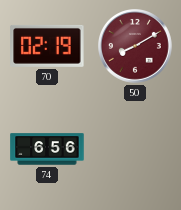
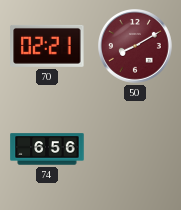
70: 02:19 -> 02:21
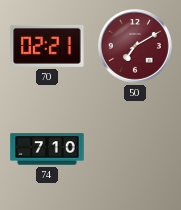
50: 8:10 -> 7:10
74: 6:56 -> 7:10
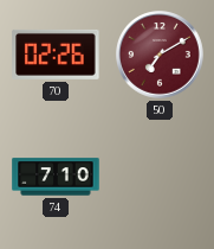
70: 02:21 -> 02:26
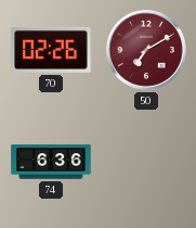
74: 7:10 -> 6:36
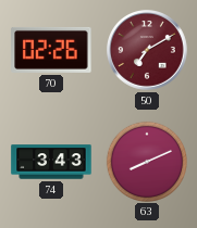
74: 6:36 -> 3:43
63: none -> 8:11
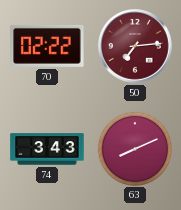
70: 02:26 -> 02:22
50: 7:10 -> 7:14
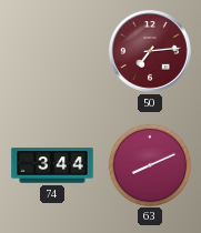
70: 02:22 -> none
74: 3:43 -> 3:44
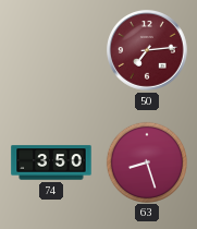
74: 3:44 -> 3:50
63: 8:11 -> 8:27
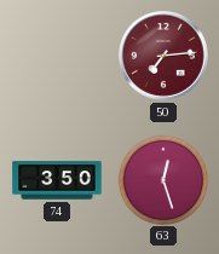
63: 8:27 -> 12:27
